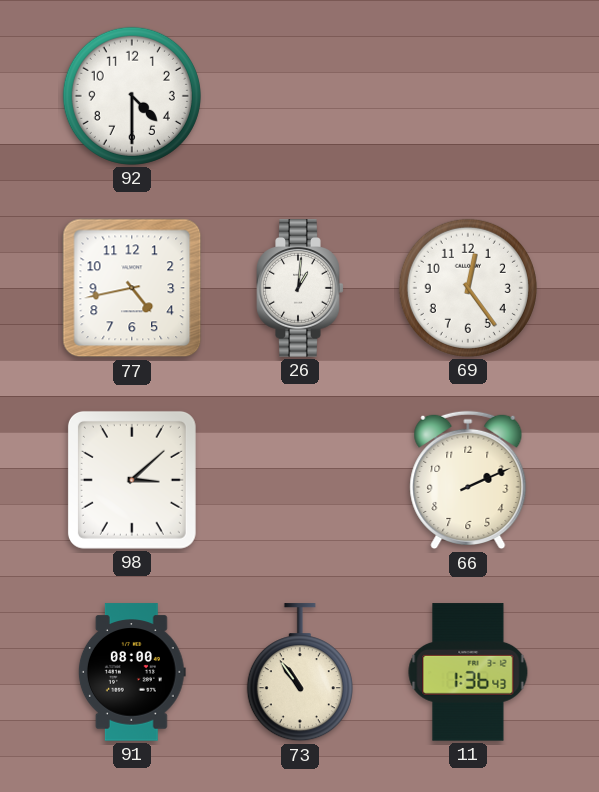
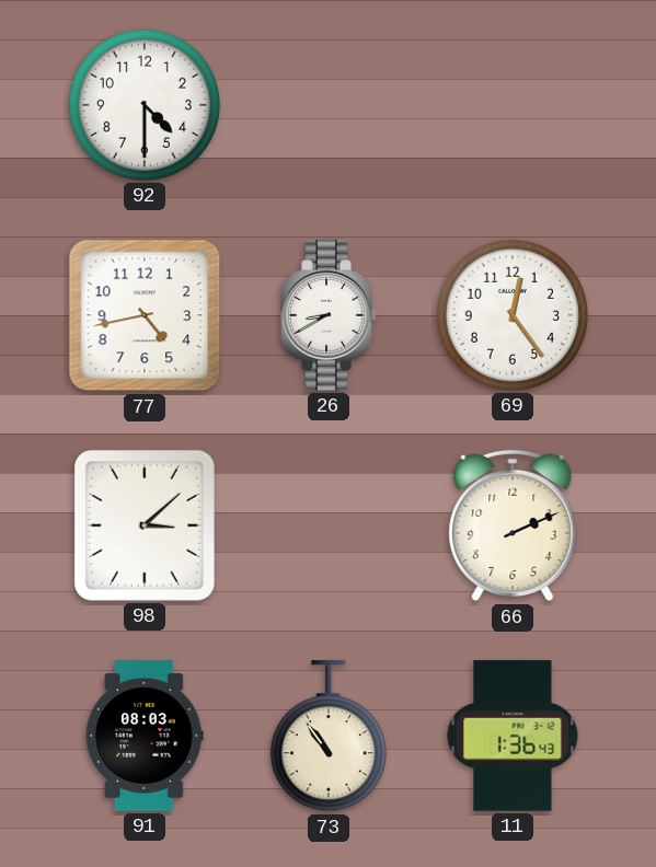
26: 1:01 -> 8:40
91: 08:00 -> 08:03
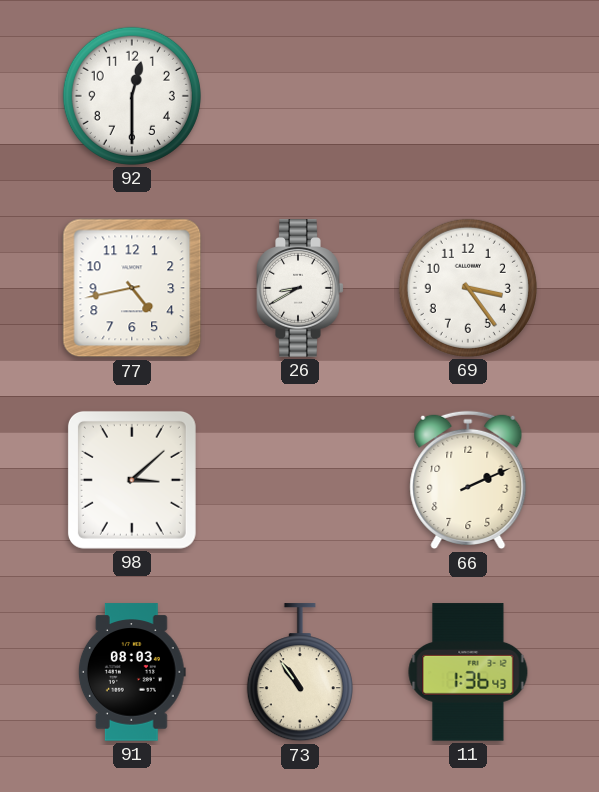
92: 4:30 -> 12:30
69: 12:24 -> 3:24
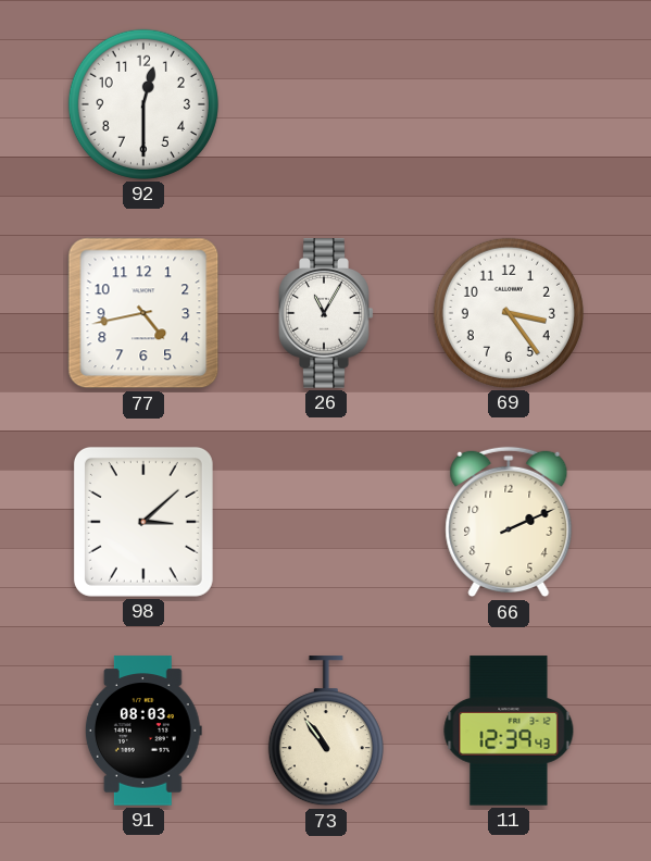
26: 8:40 -> 11:05
11: 1:36 -> 12:39
